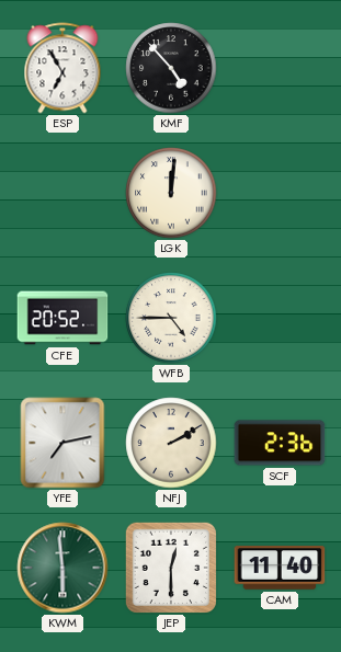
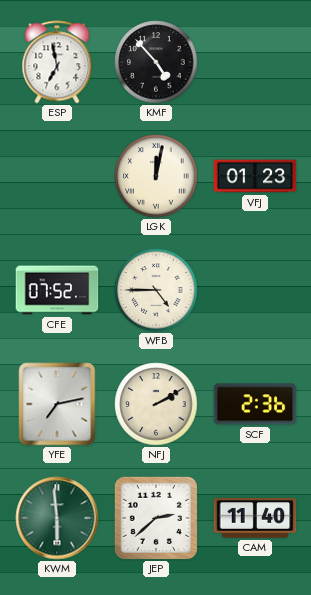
ESP: 6:55 -> 6:58
LGK: 12:01 -> 12:02
VFJ: none -> 01:23
CFE: 20:52 -> 07:52
JEP: 12:30 -> 2:38
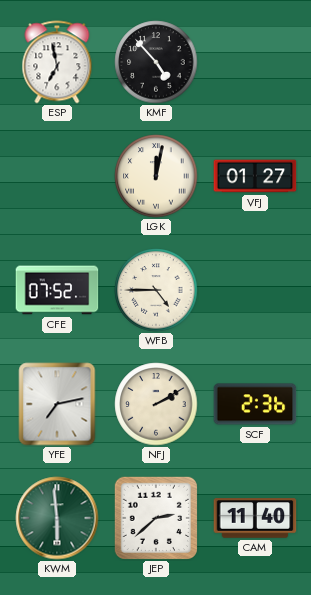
VFJ: 01:23 -> 01:27
